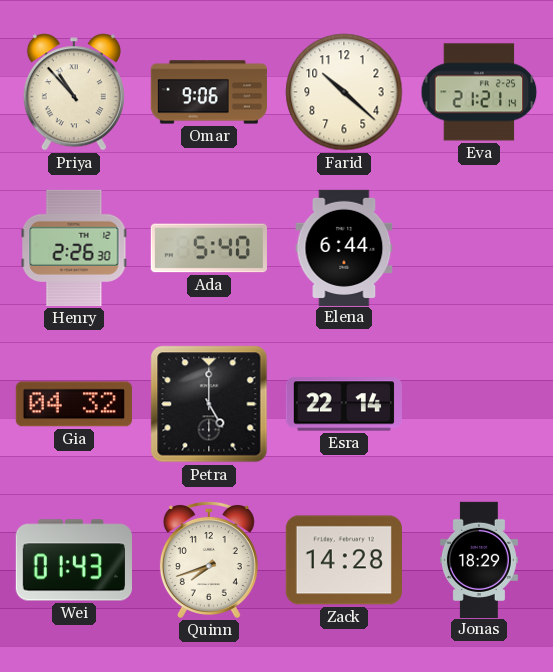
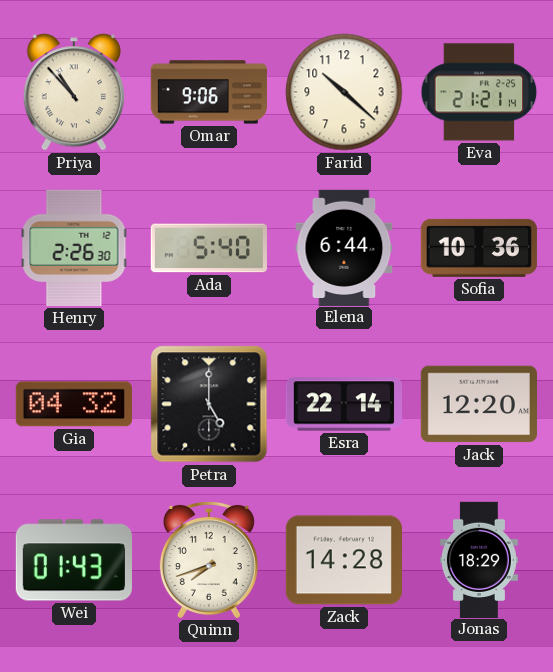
Sofia: none -> 10:36
Jack: none -> 12:20
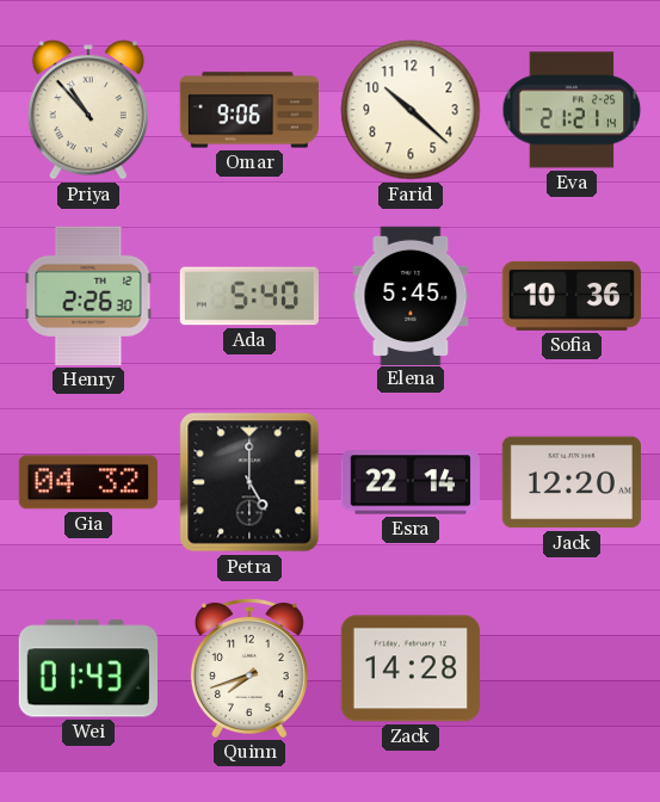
Elena: 6:44 -> 5:45
Jonas: 18:29 -> none
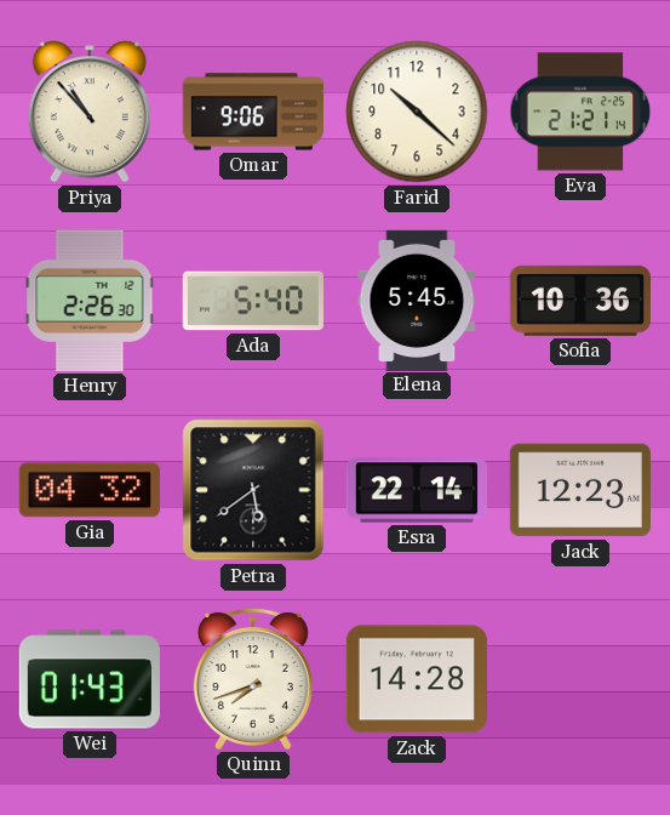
Petra: 5:00 -> 5:39
Jack: 12:20 -> 12:23
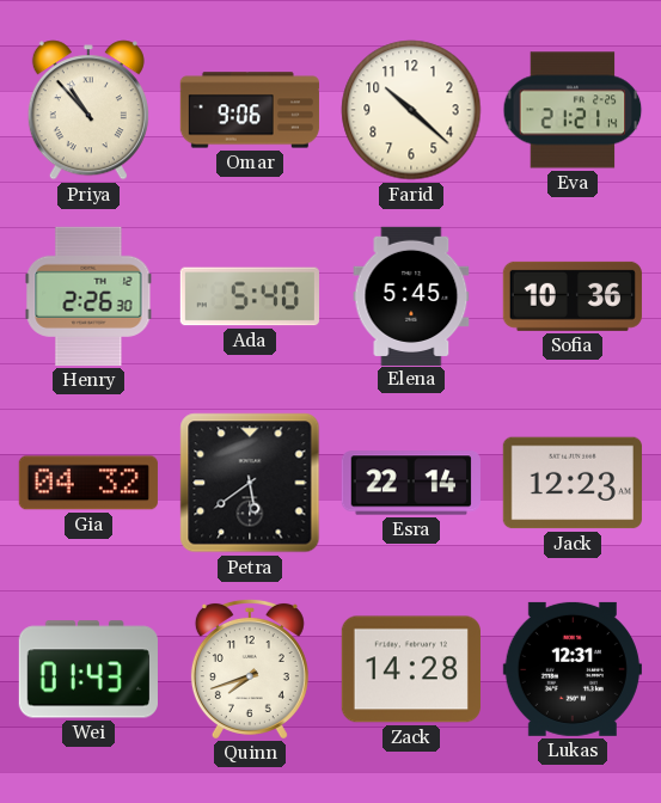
Lukas: none -> 12:31
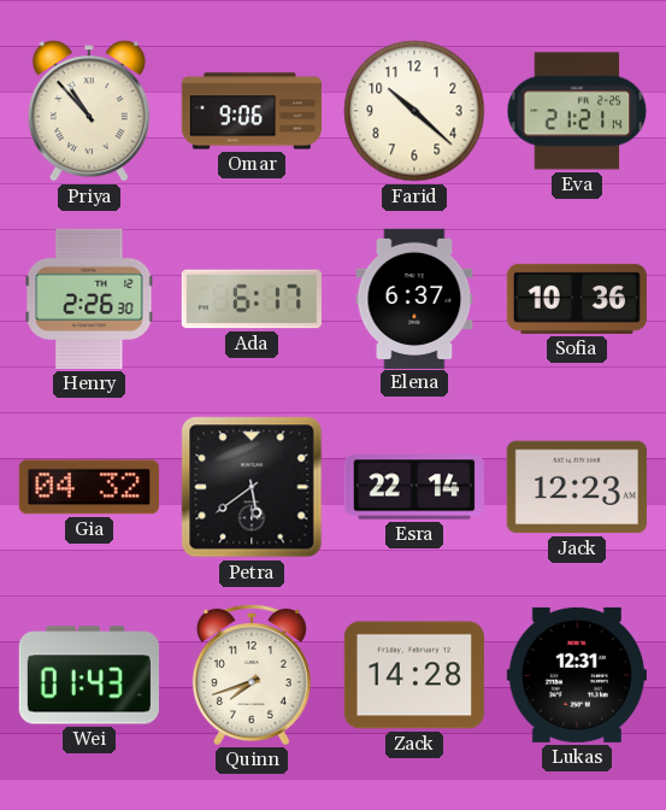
Ada: 5:40 -> 6:17
Elena: 5:45 -> 6:37
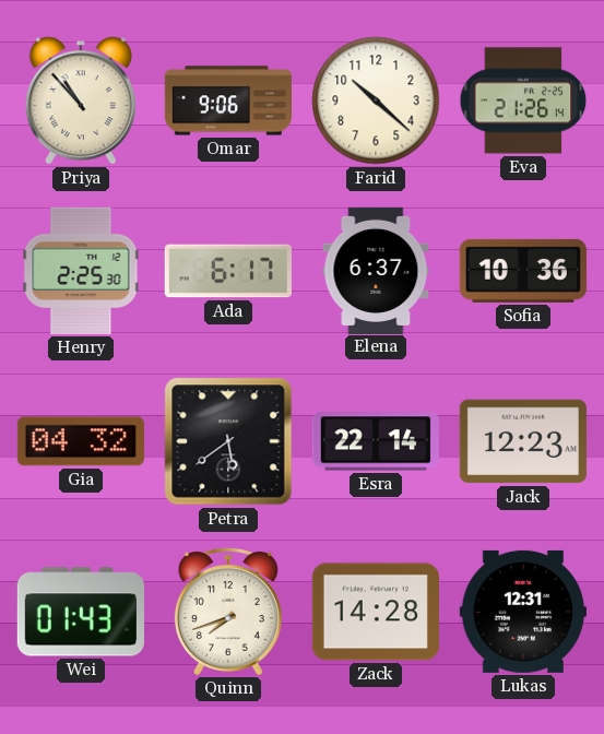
Eva: 21:21 -> 21:26
Henry: 2:26 -> 2:25
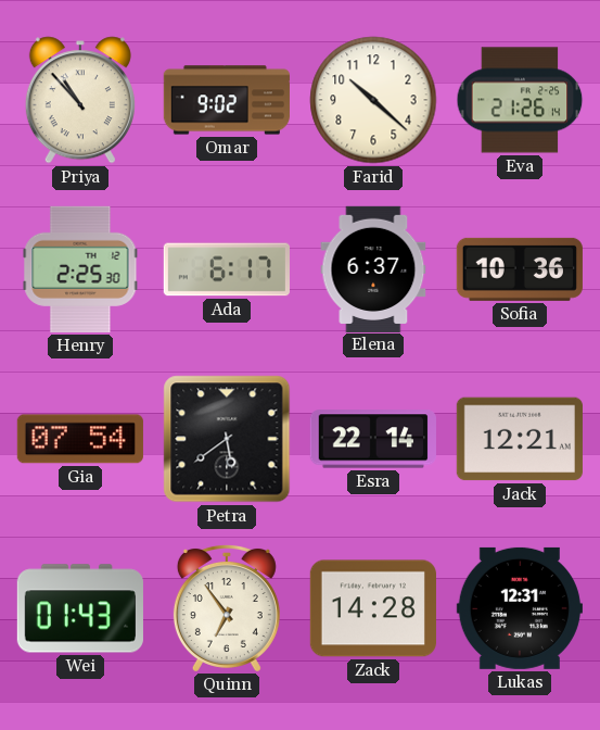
Omar: 9:06 -> 9:02
Gia: 04:32 -> 07:54
Jack: 12:23 -> 12:21
Quinn: 7:42 -> 6:54
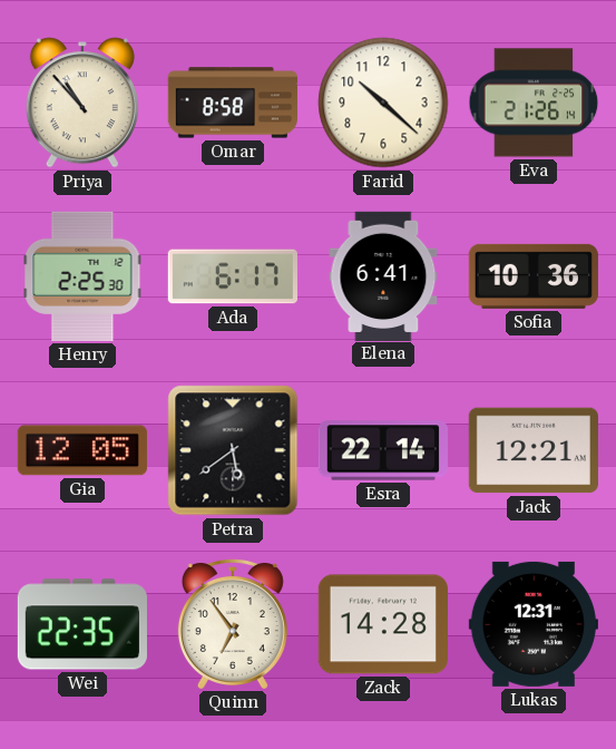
Omar: 9:02 -> 8:58
Elena: 6:37 -> 6:41
Gia: 07:54 -> 12:05
Wei: 01:43 -> 22:35
